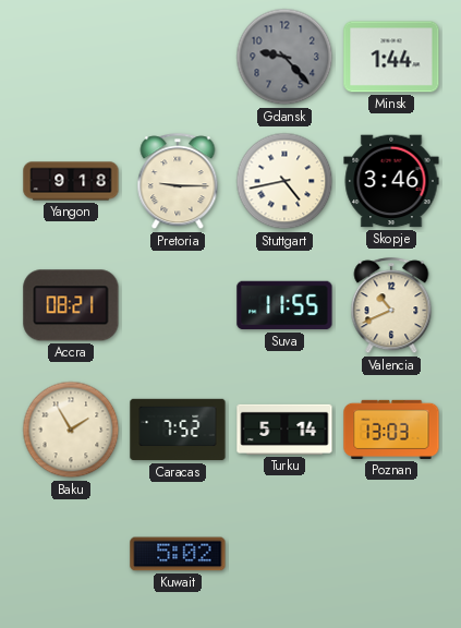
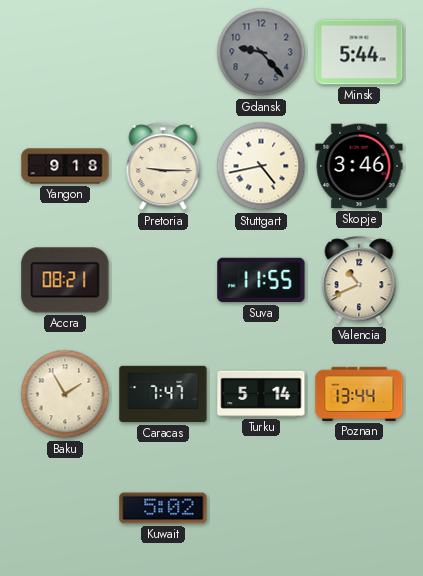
Minsk: 1:44 -> 5:44
Caracas: 7:52 -> 7:47
Poznan: 13:03 -> 13:44
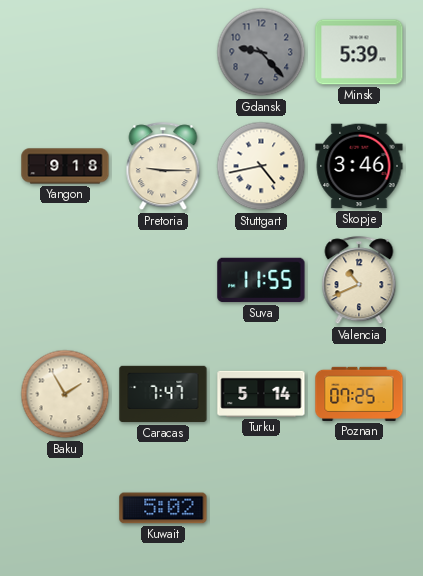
Minsk: 5:44 -> 5:39
Accra: 08:21 -> none
Poznan: 13:44 -> 07:25
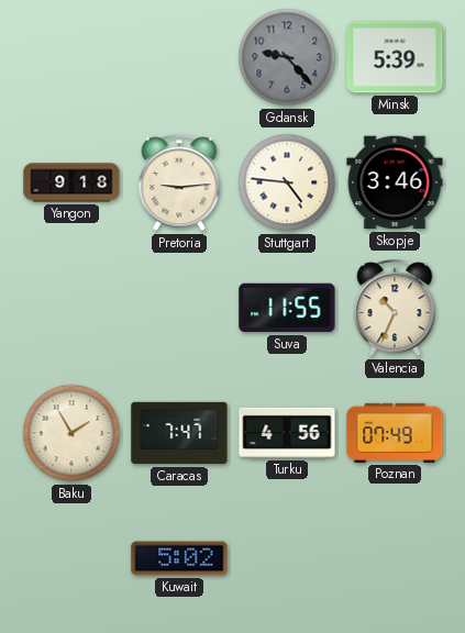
Pretoria: 9:15 -> 9:14
Stuttgart: 4:43 -> 4:46
Valencia: 10:41 -> 10:34
Turku: 5:14 -> 4:56
Poznan: 07:25 -> 07:49
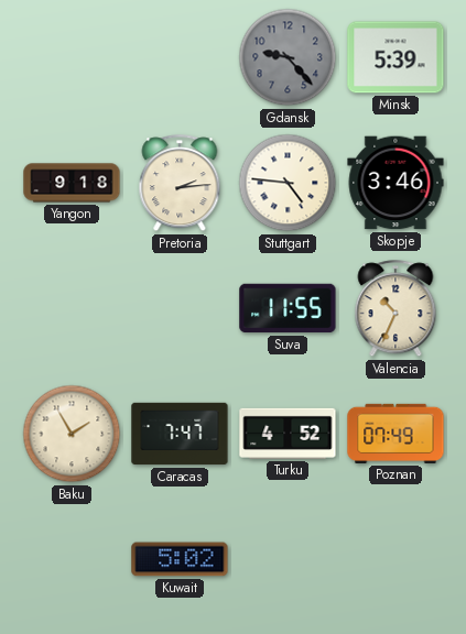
Pretoria: 9:14 -> 2:14
Turku: 4:56 -> 4:52
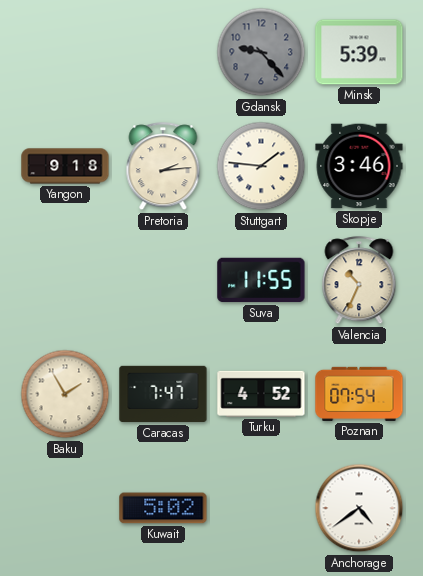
Stuttgart: 4:46 -> 1:46
Poznan: 07:49 -> 07:54
Anchorage: none -> 4:39
